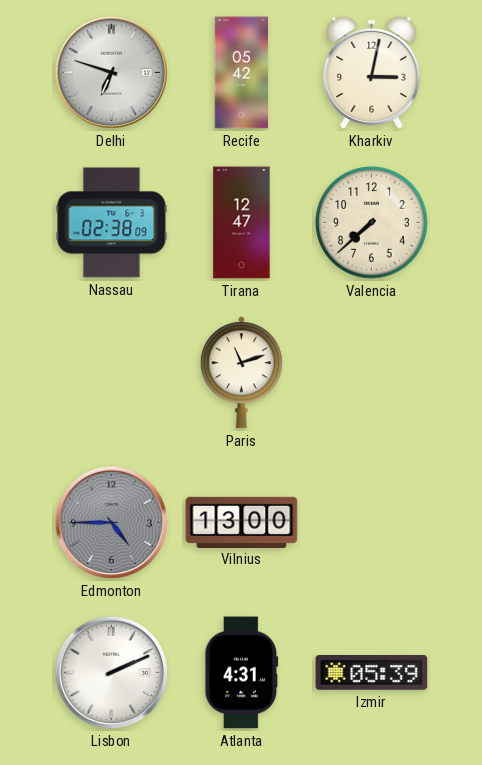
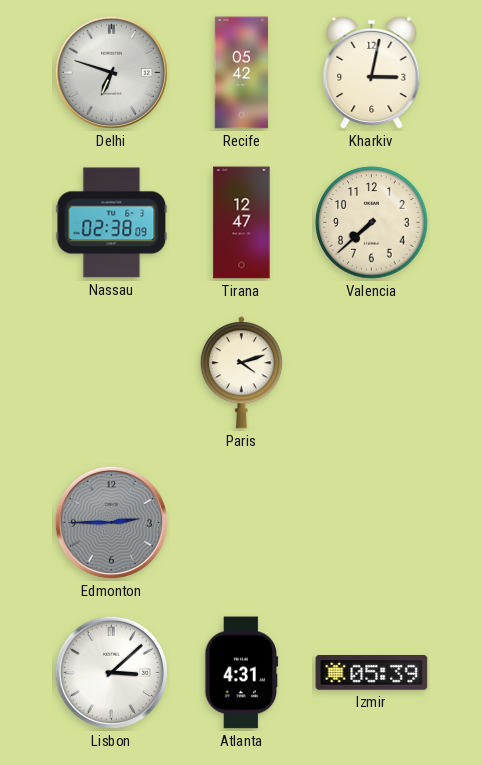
Paris: 11:12 -> 4:12
Edmonton: 4:45 -> 2:45
Vilnius: 13:00 -> none
Lisbon: 2:11 -> 3:08
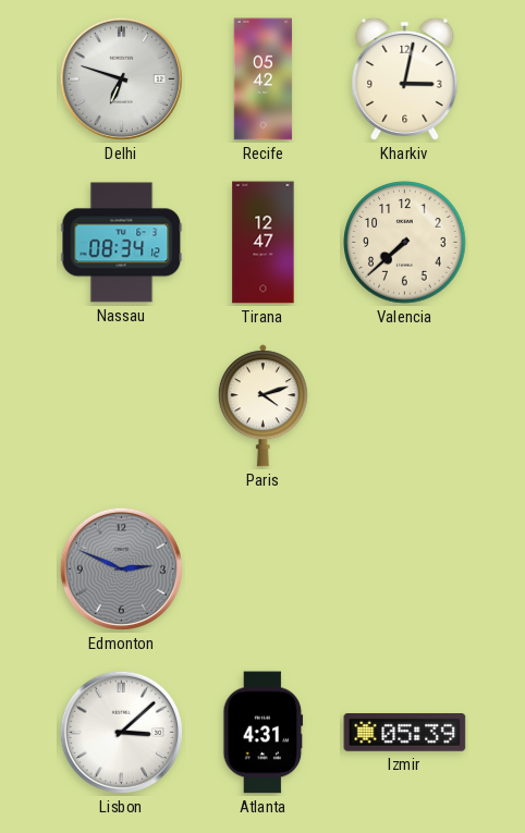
Nassau: 02:38 -> 08:34
Edmonton: 2:45 -> 2:49
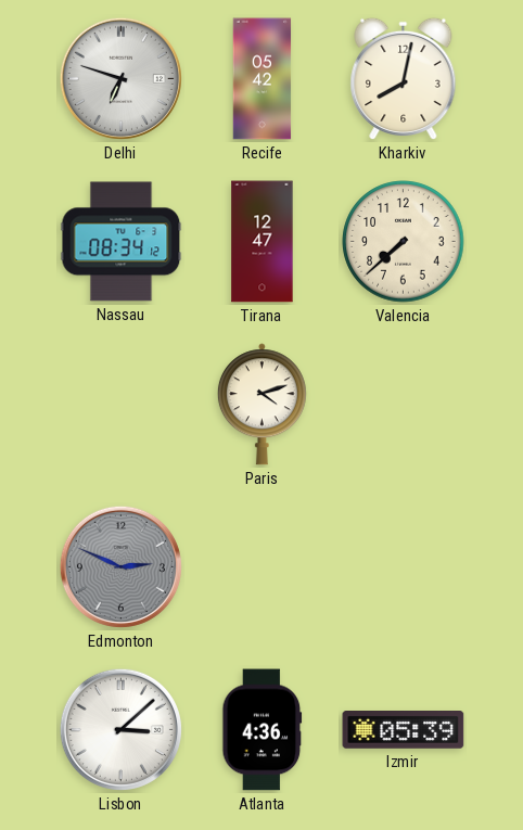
Kharkiv: 3:02 -> 8:02
Atlanta: 4:31 -> 4:36
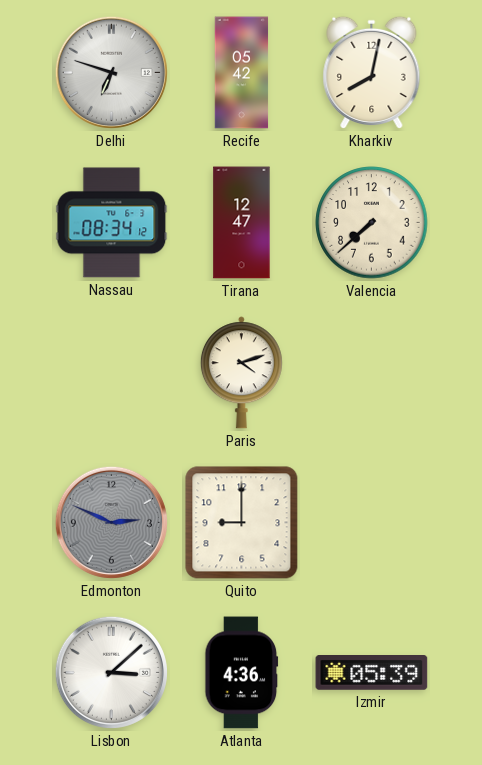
Quito: none -> 9:00
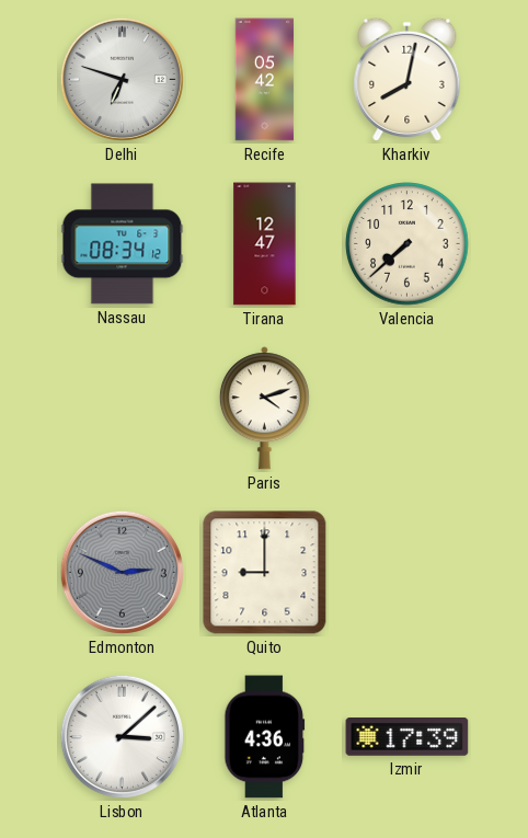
Izmir: 05:39 -> 17:39
